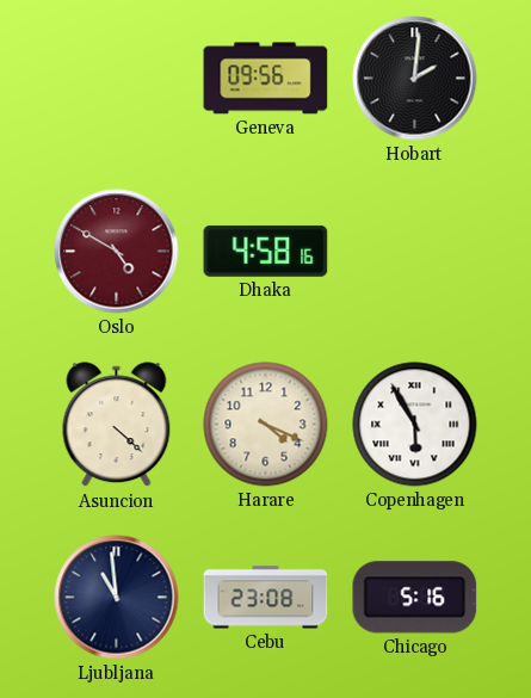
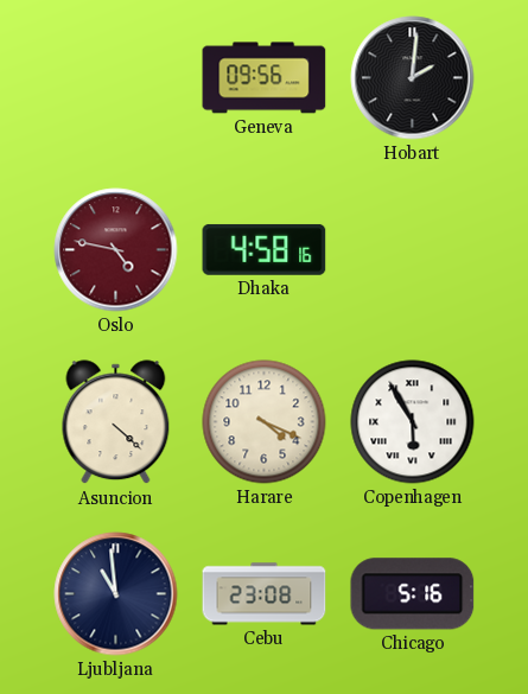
Oslo: 4:50 -> 4:47
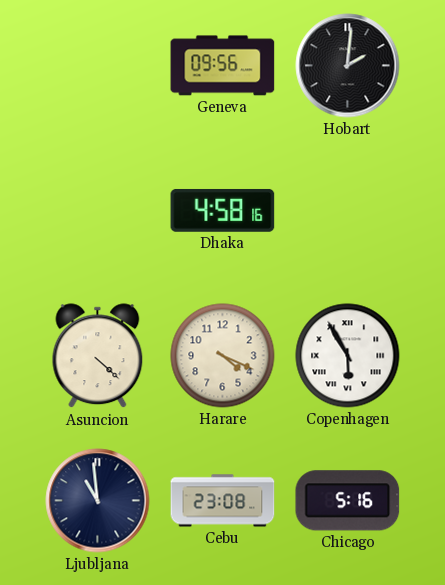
Oslo: 4:47 -> none
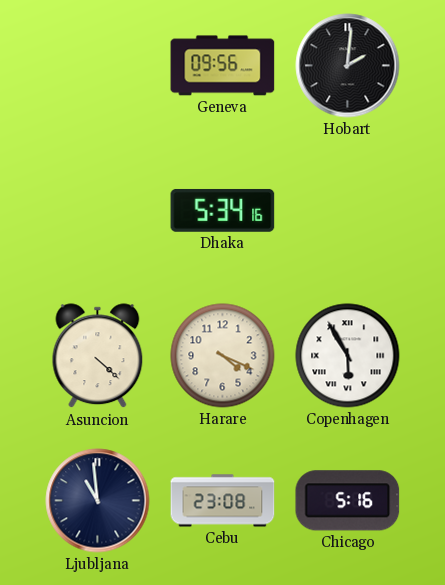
Dhaka: 4:58 -> 5:34
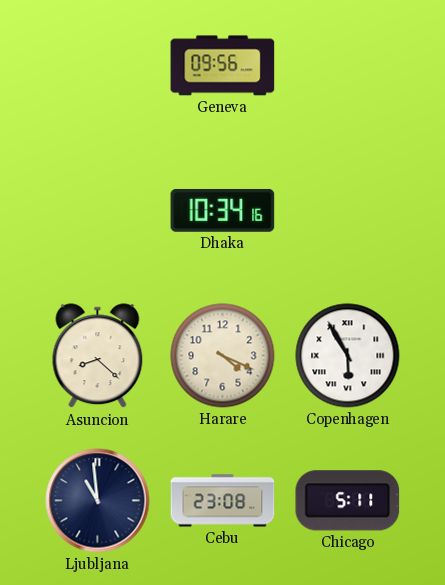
Hobart: 2:01 -> none
Dhaka: 5:34 -> 10:34
Asuncion: 4:22 -> 8:22
Chicago: 5:16 -> 5:11
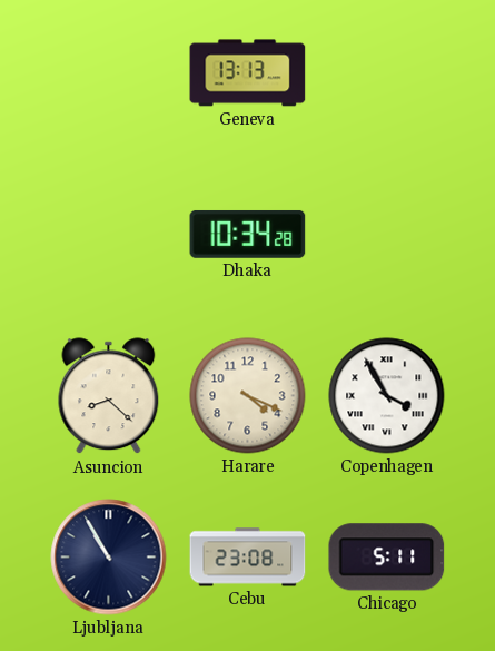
Geneva: 09:56 -> 13:13
Dhaka: 10:34:16 -> 10:34:28
Copenhagen: 5:55 -> 3:55
Ljubljana: 10:59 -> 10:55
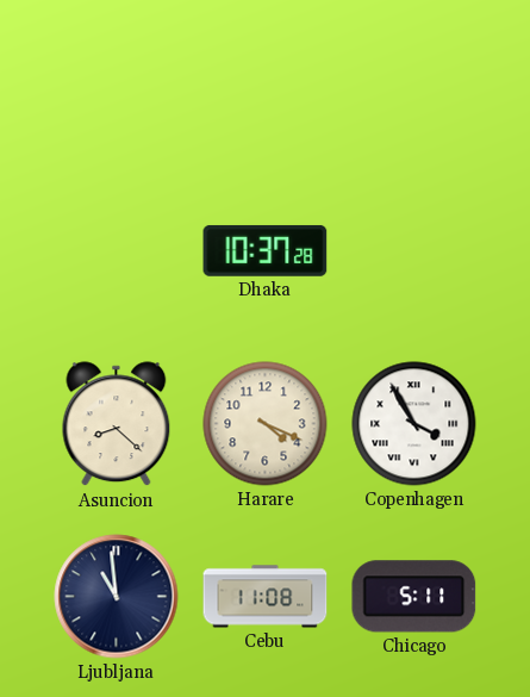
Geneva: 13:13 -> none
Dhaka: 10:34 -> 10:37
Ljubljana: 10:55 -> 10:59
Cebu: 23:08 -> 11:08
